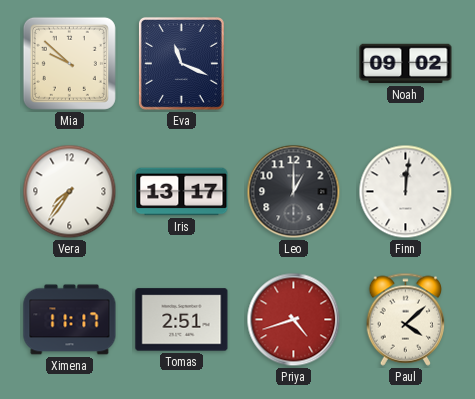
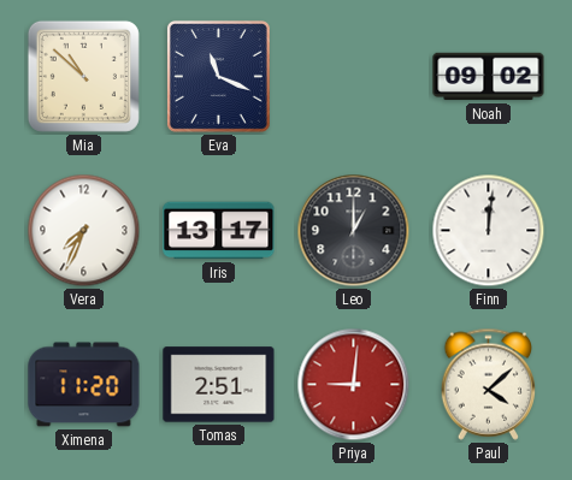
Mia: 9:52 -> 10:52
Vera: 7:36 -> 7:34
Ximena: 11:17 -> 11:20
Priya: 4:42 -> 9:01
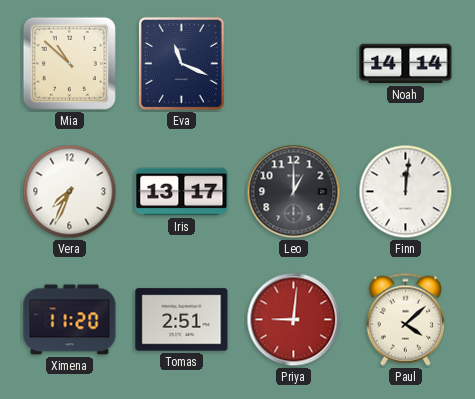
Noah: 09:02 -> 14:14
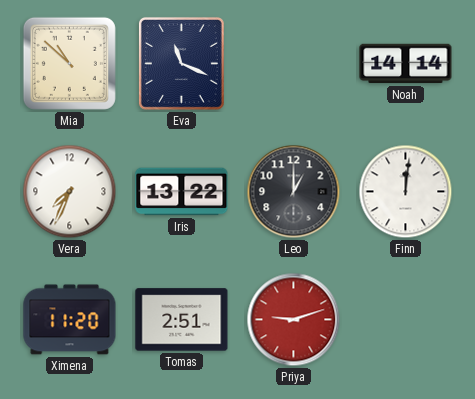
Iris: 13:17 -> 13:22
Priya: 9:01 -> 9:12
Paul: 4:08 -> none
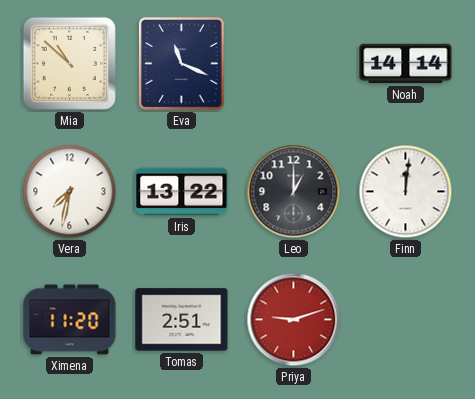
Vera: 7:34 -> 7:32
